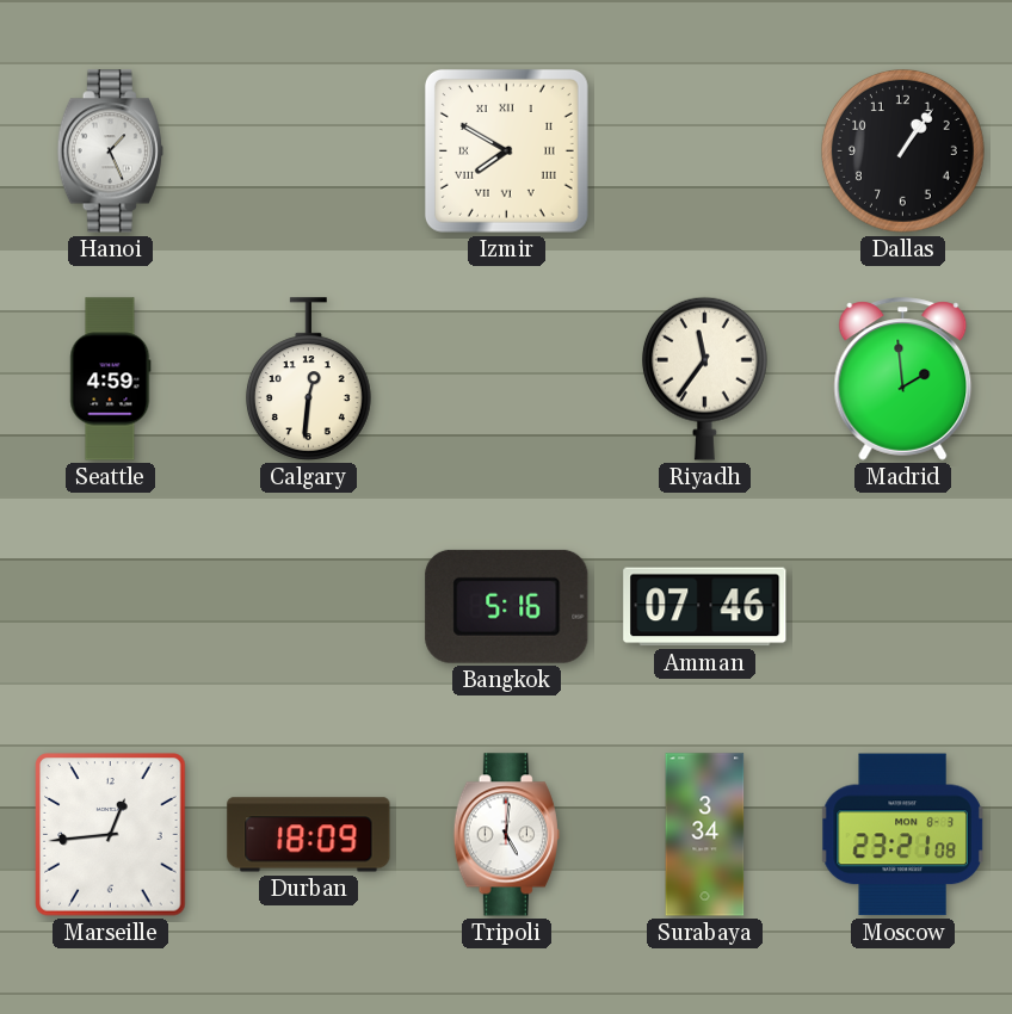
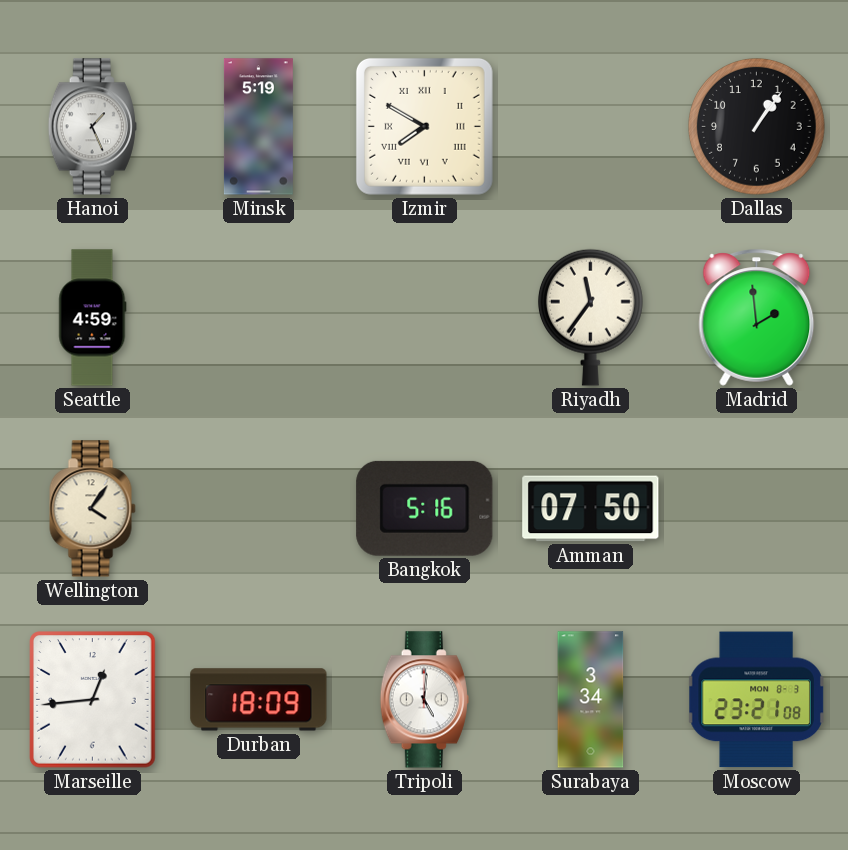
Minsk: none -> 5:19
Calgary: 12:31 -> none
Wellington: none -> 4:06
Amman: 07:46 -> 07:50
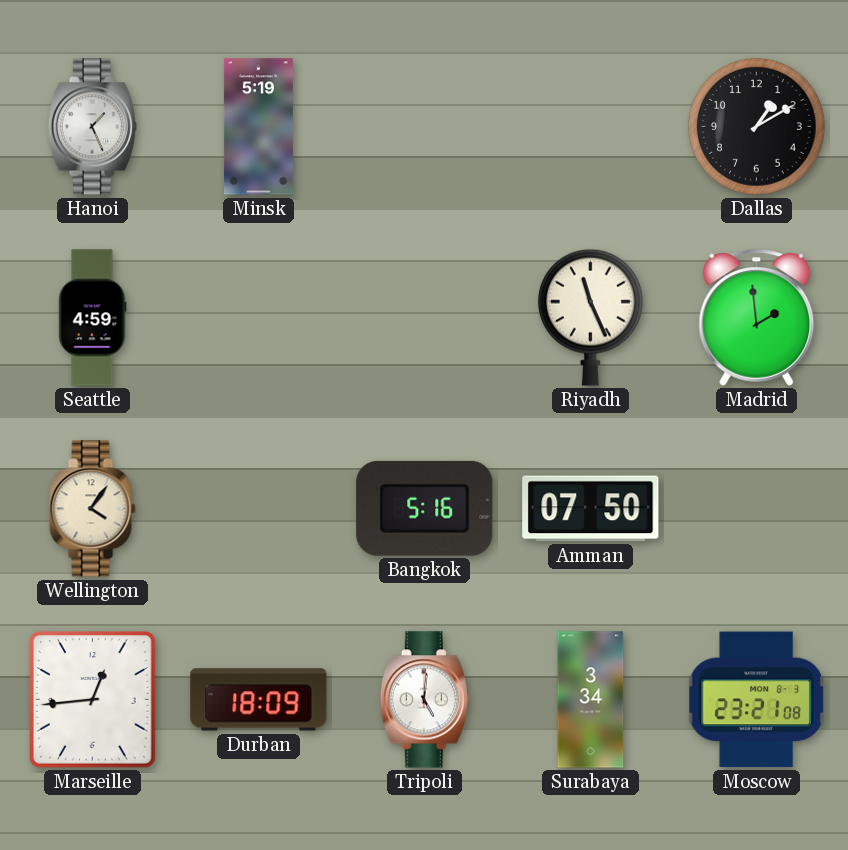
Izmir: 7:50 -> none
Dallas: 1:06 -> 1:10
Riyadh: 11:36 -> 11:26
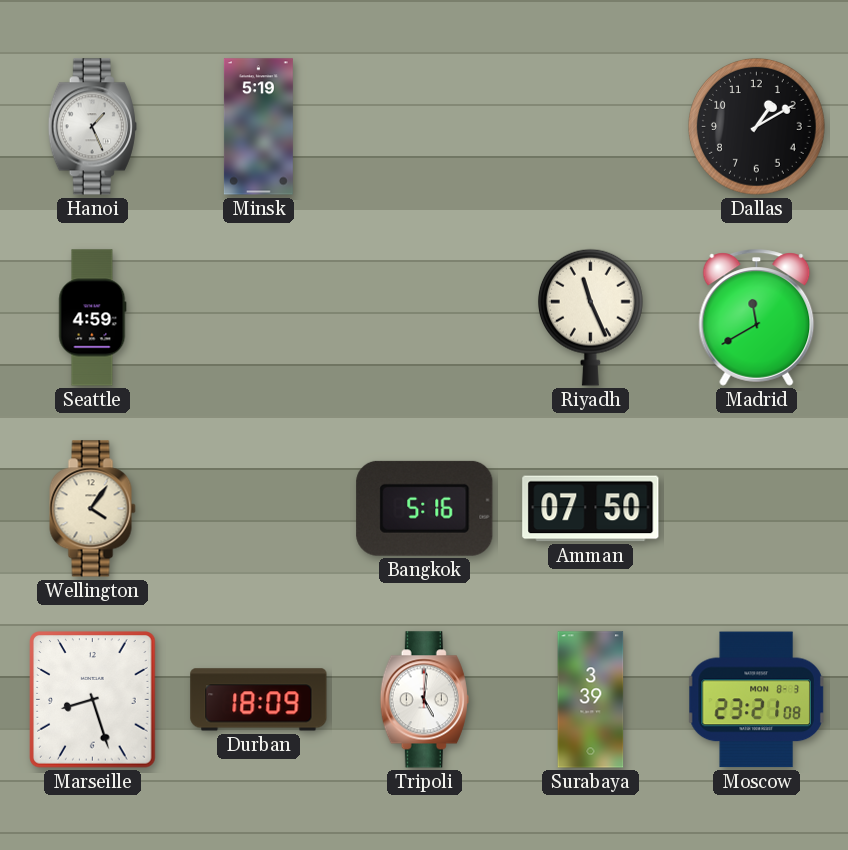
Madrid: 1:59 -> 11:40
Marseille: 12:44 -> 8:27
Surabaya: 3:34 -> 3:39
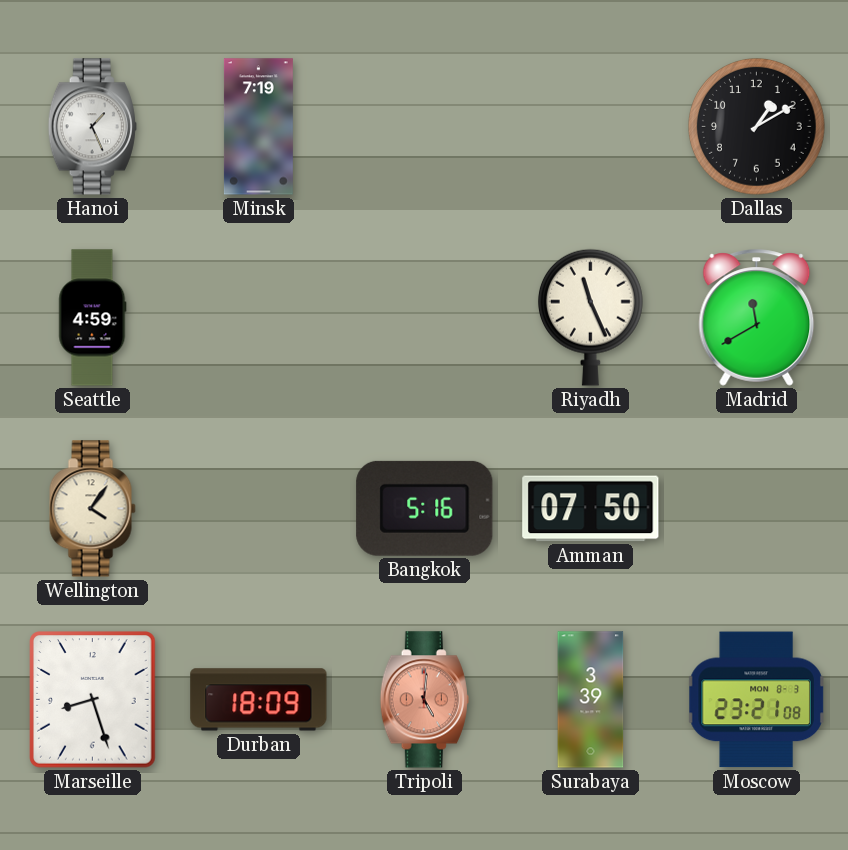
Minsk: 5:19 -> 7:19
Tripoli dial: white -> salmon
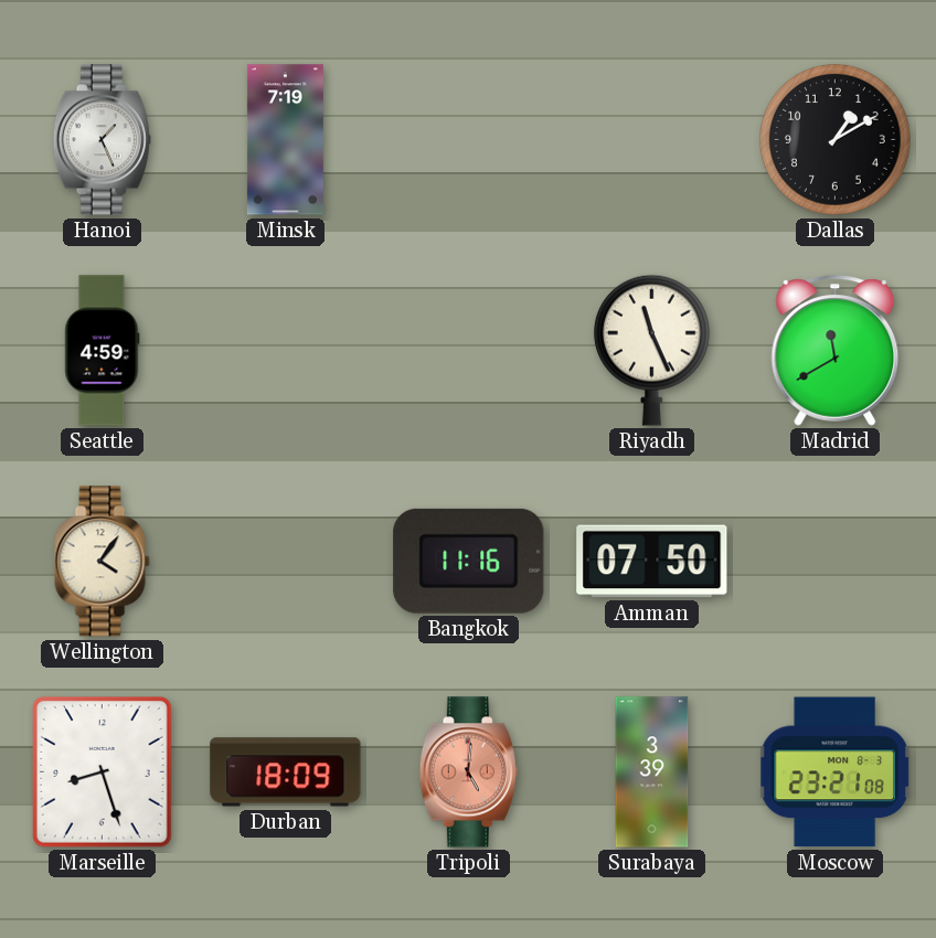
Bangkok: 5:16 -> 11:16
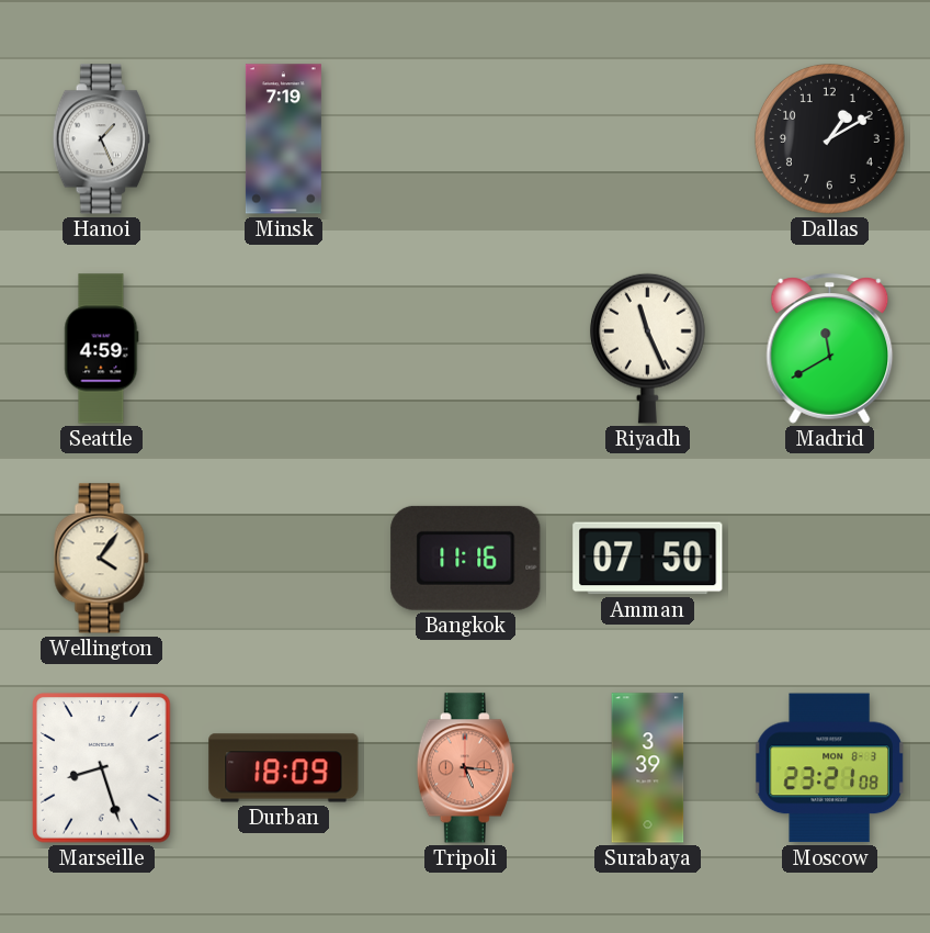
Tripoli: 5:01 -> 5:16
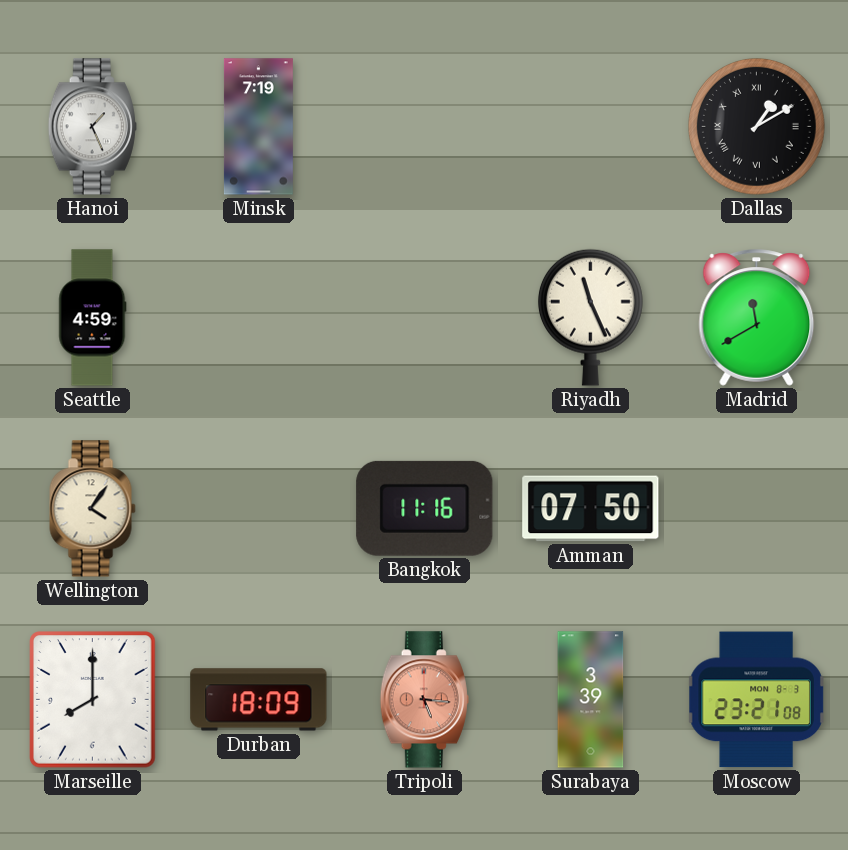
Dallas numerals: Arabic -> Roman
Marseille: 8:27 -> 8:00
